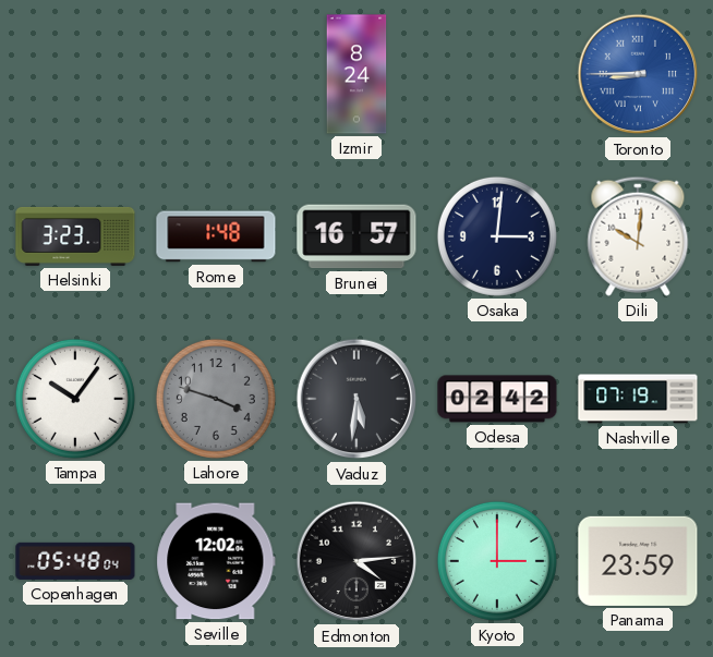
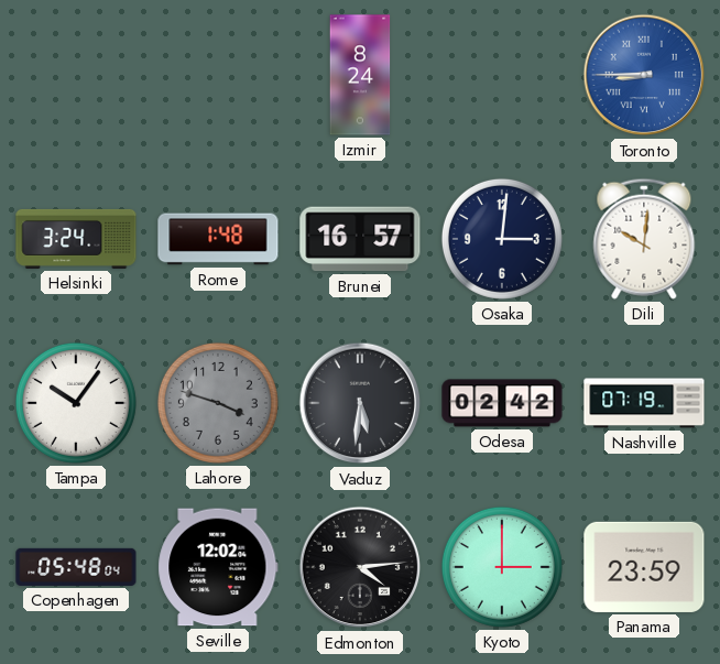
Helsinki: 3:23 -> 3:24
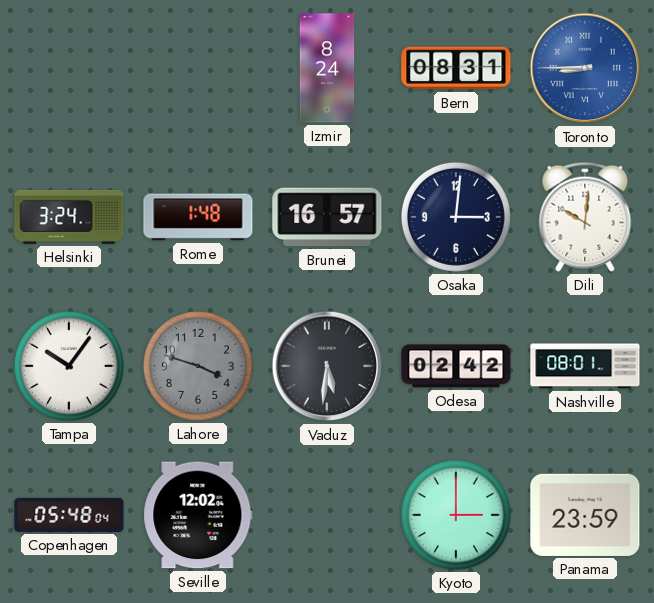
Bern: none -> 08:31
Nashville: 07:19 -> 08:01
Edmonton: 4:14 -> none
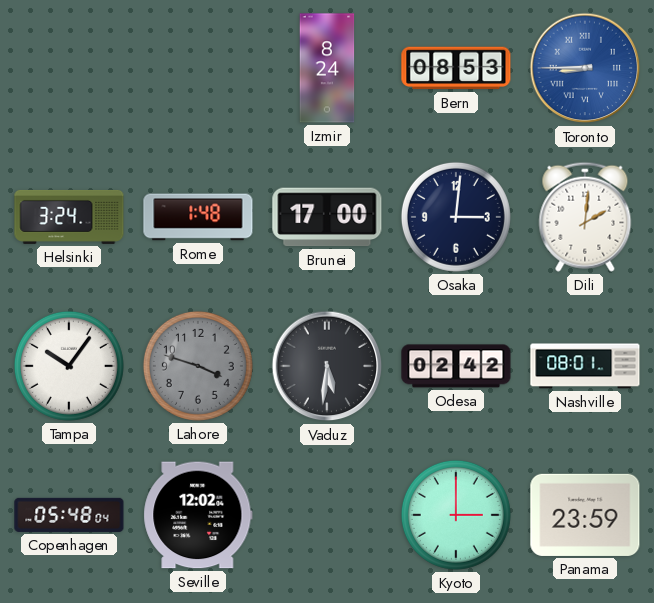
Bern: 08:31 -> 08:53
Brunei: 16:57 -> 17:00
Dili: 10:01 -> 2:01
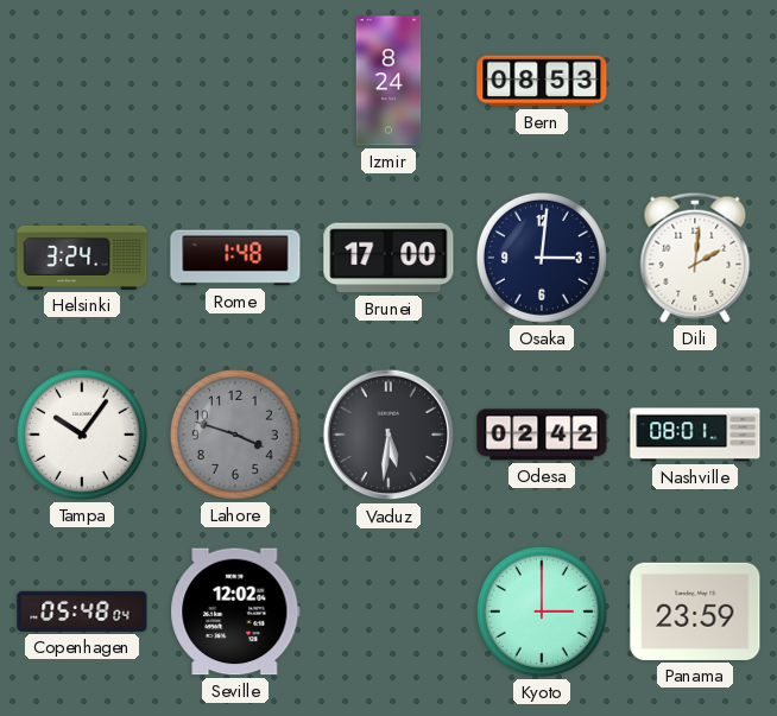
Toronto: 8:45 -> none
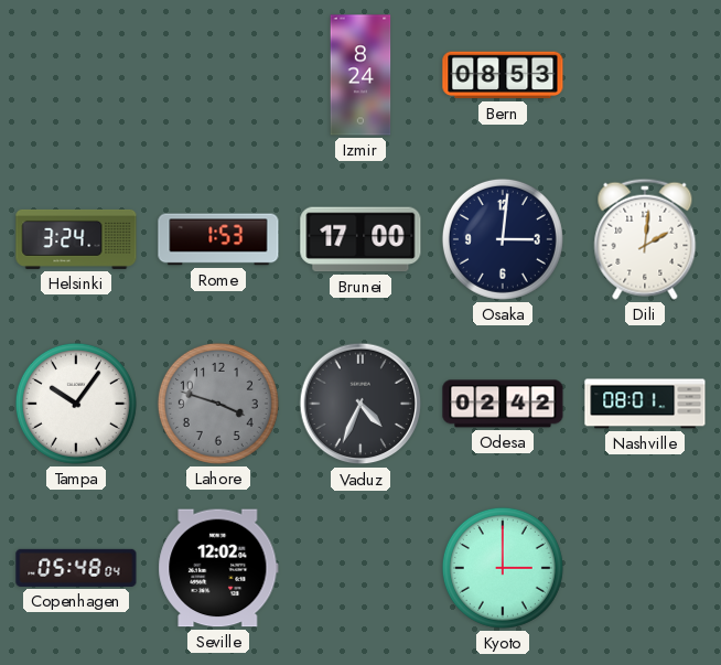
Rome: 1:48 -> 1:53
Vaduz: 5:31 -> 4:34
Panama: 23:59 -> none
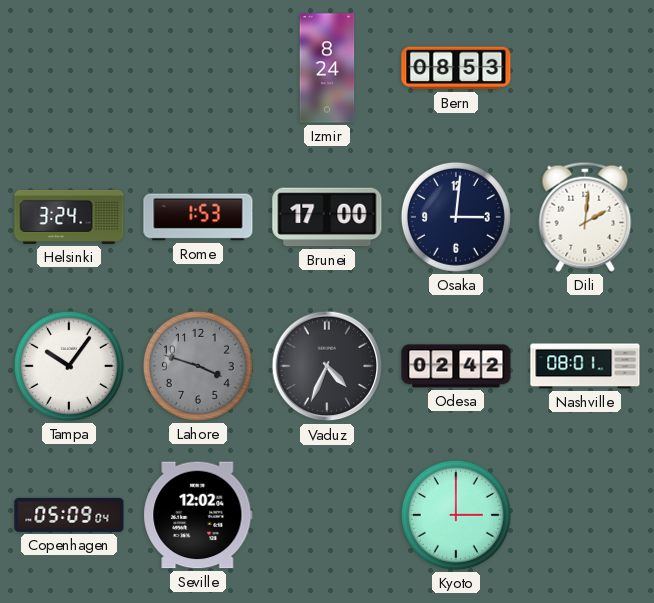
Copenhagen: 05:48 -> 05:09
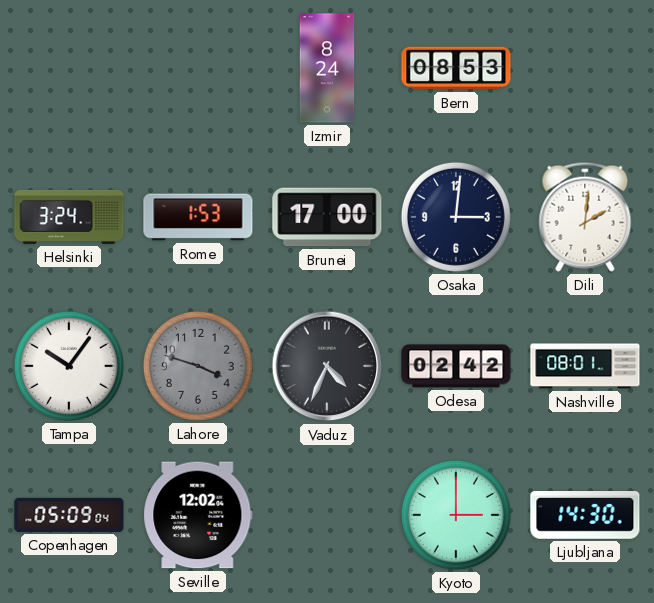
Ljubljana: none -> 14:30
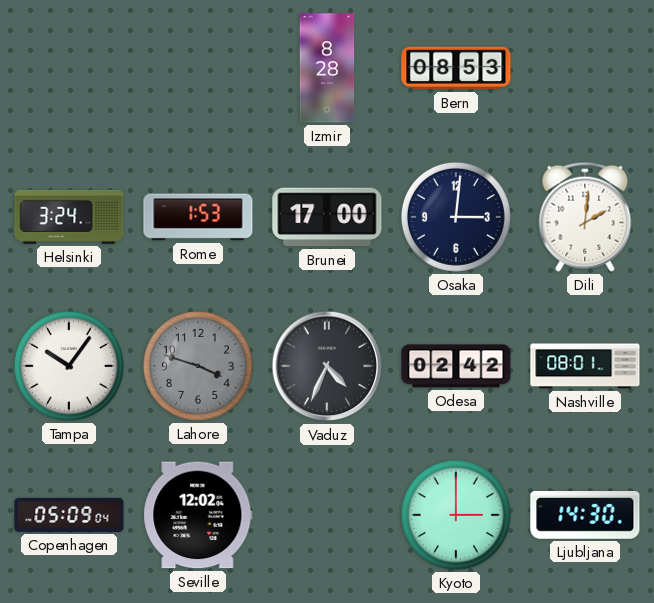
Izmir: 8:24 -> 8:28
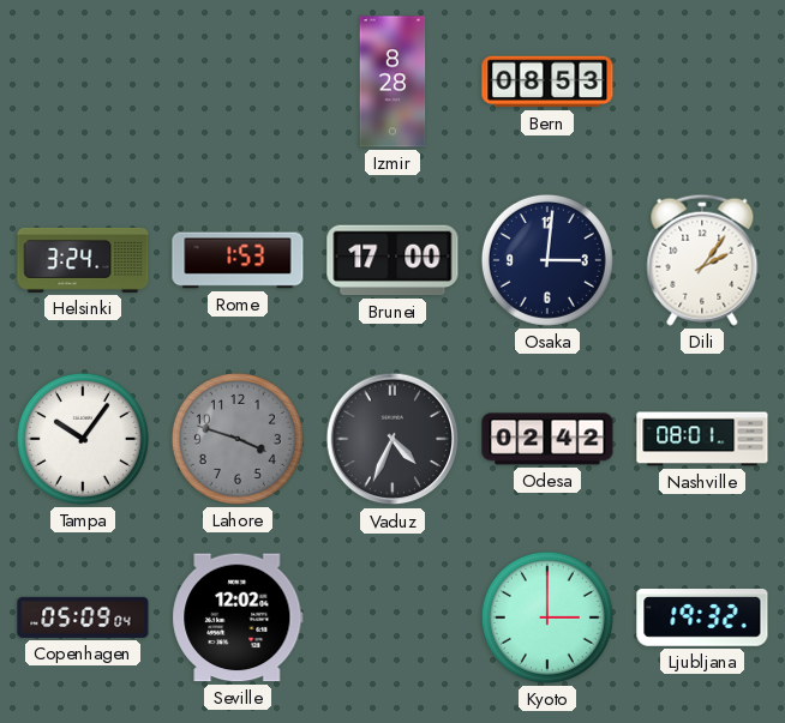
Dili: 2:01 -> 2:06
Ljubljana: 14:30 -> 19:32
